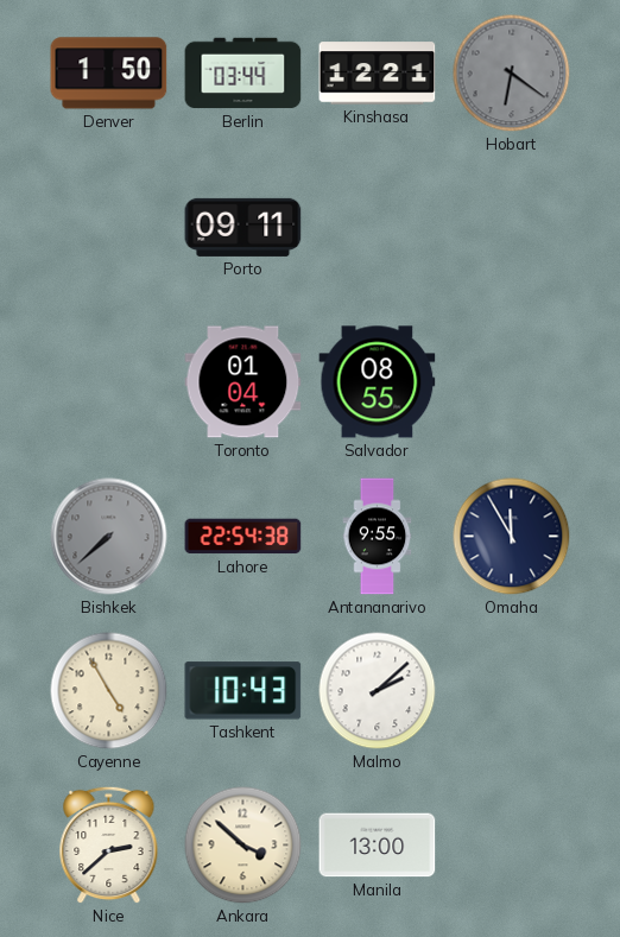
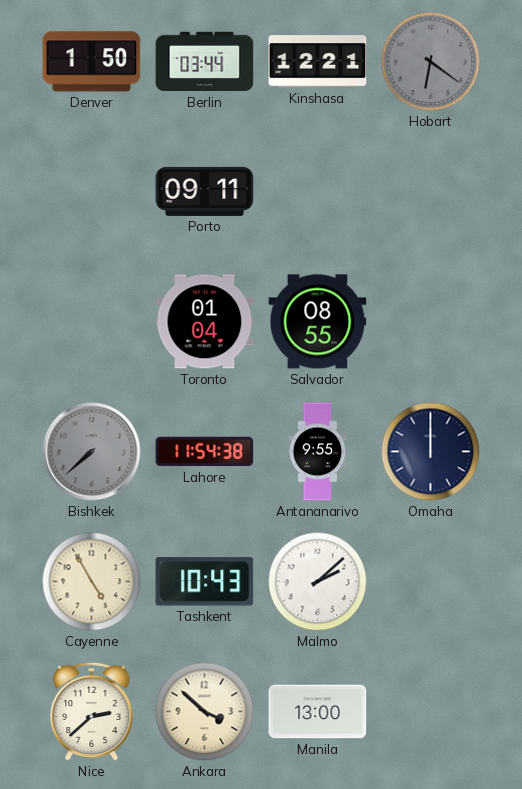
Lahore: 22:54 -> 11:54
Omaha: 11:55 -> 12:00
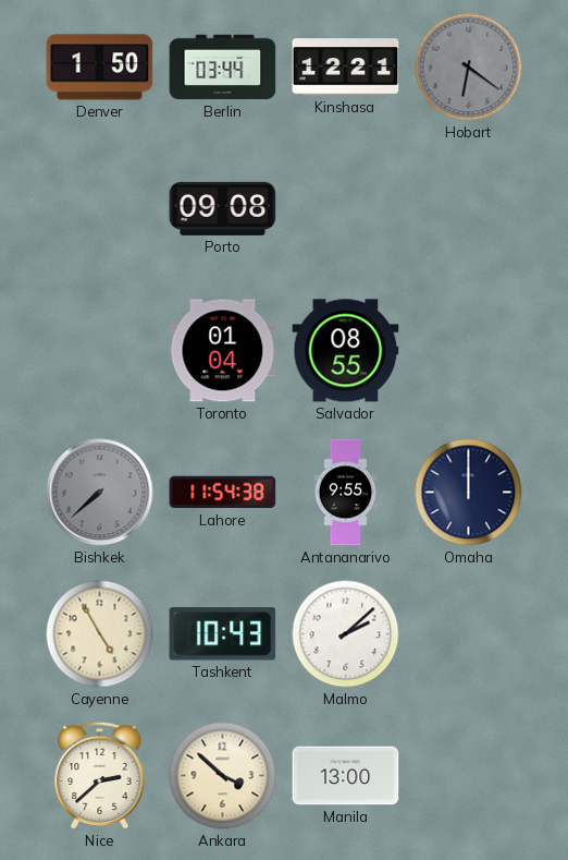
Porto: 09:11 -> 09:08
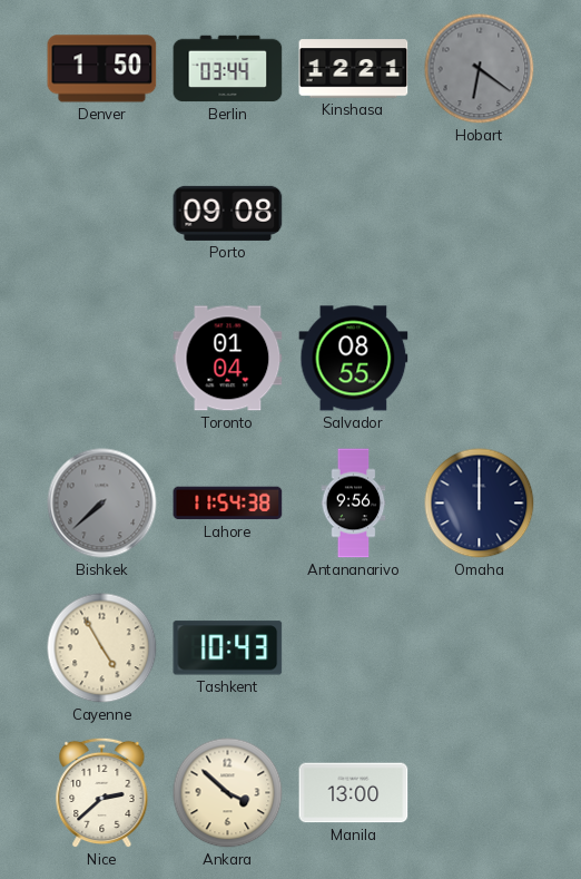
Antananarivo: 9:55 -> 9:56
Malmo: 2:08 -> none
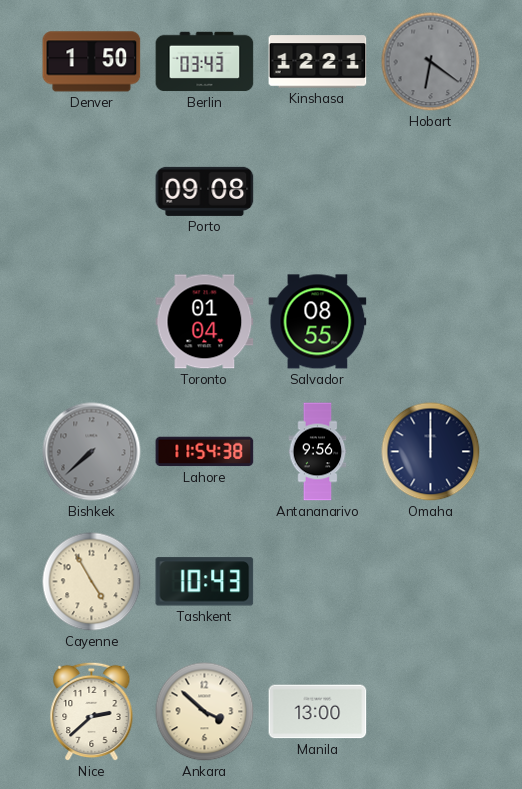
Berlin: 03:44 -> 03:43
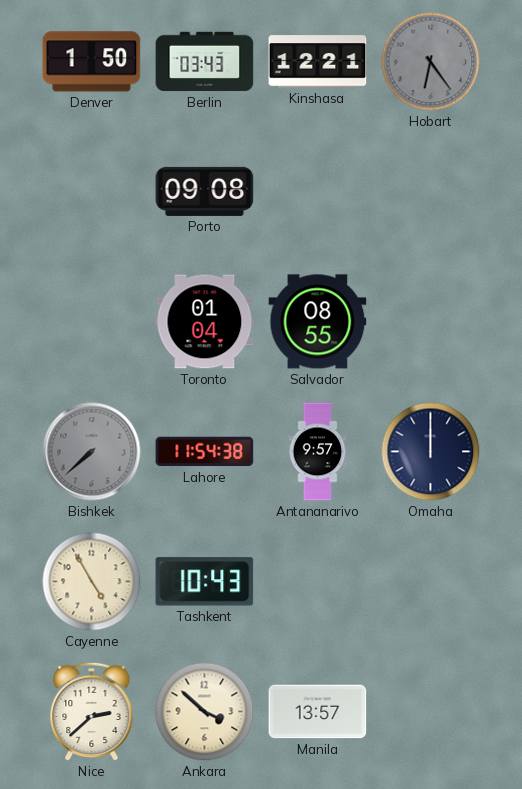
Hobart: 6:21 -> 6:24
Antananarivo: 9:56 -> 9:57
Manila: 13:00 -> 13:57
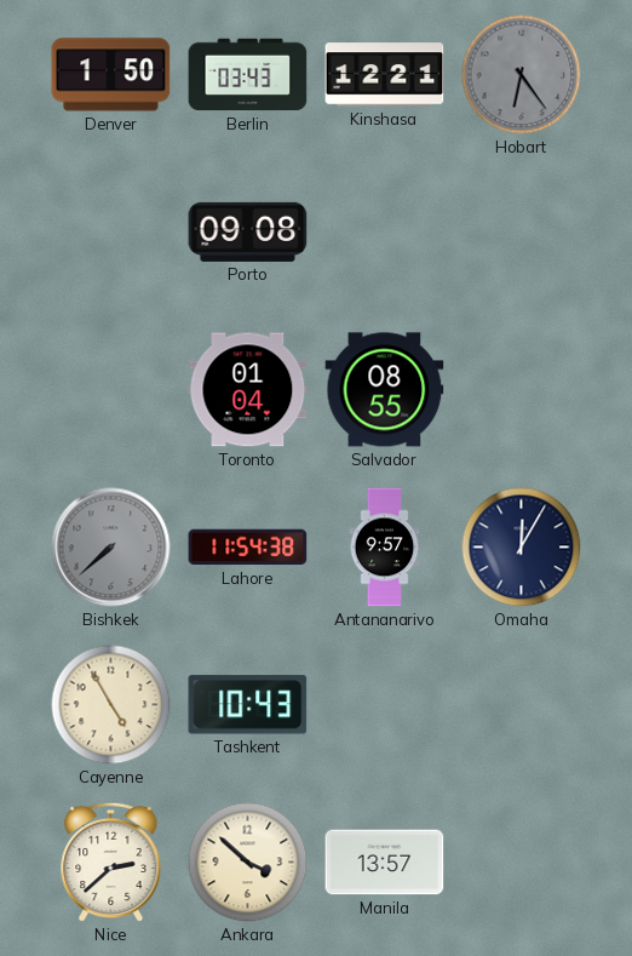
Omaha: 12:00 -> 12:05
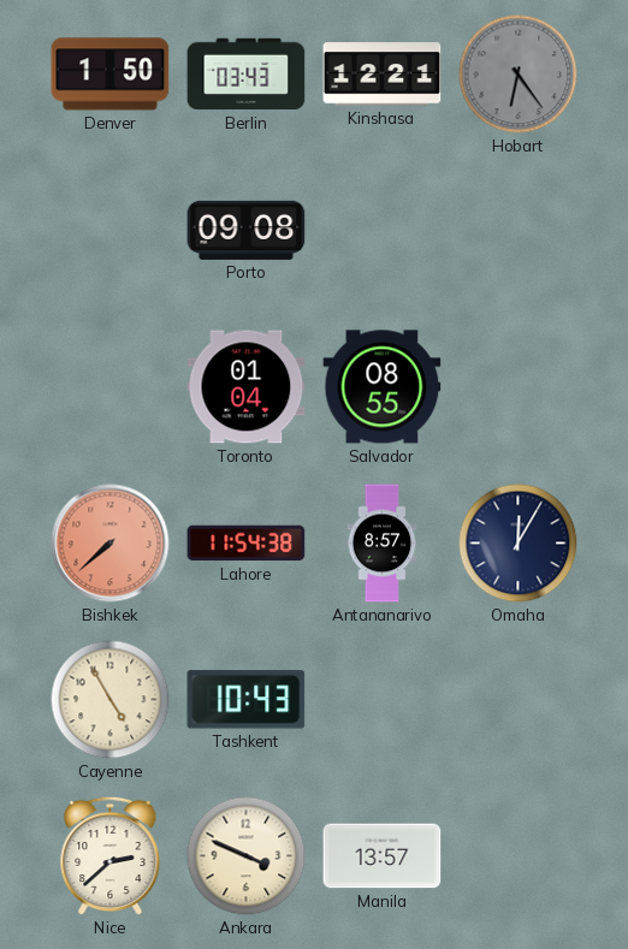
Bishkek dial: grey -> salmon
Antananarivo: 9:57 -> 8:57
Ankara: 3:52 -> 3:49
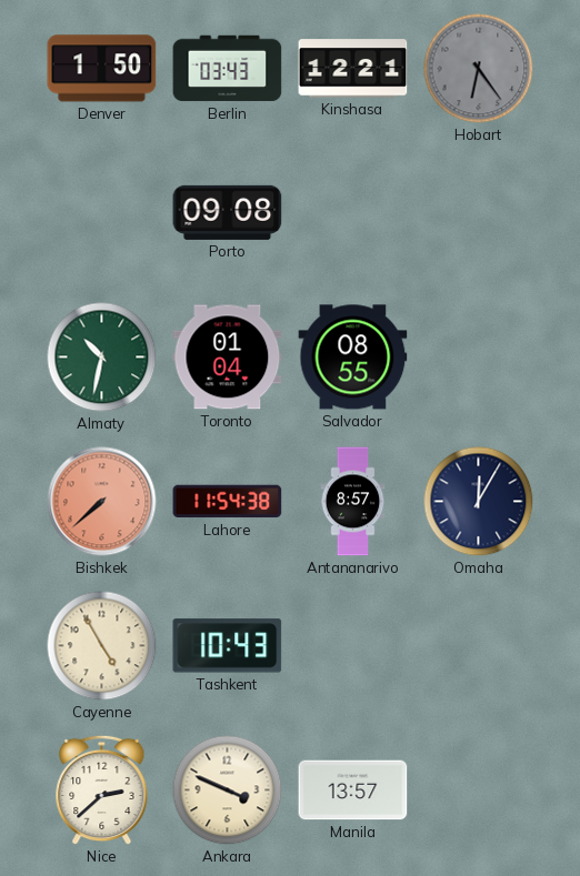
Almaty: none -> 10:32
